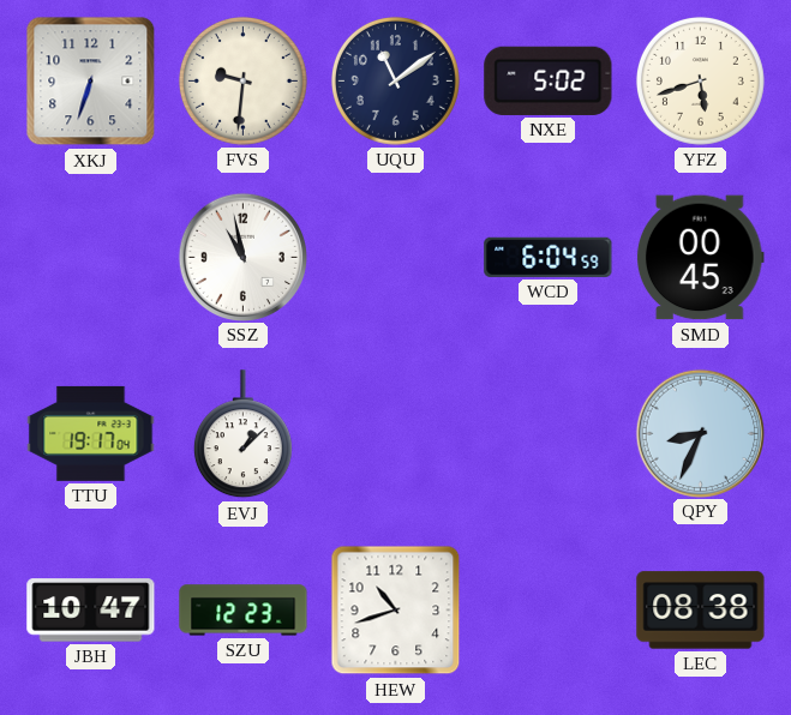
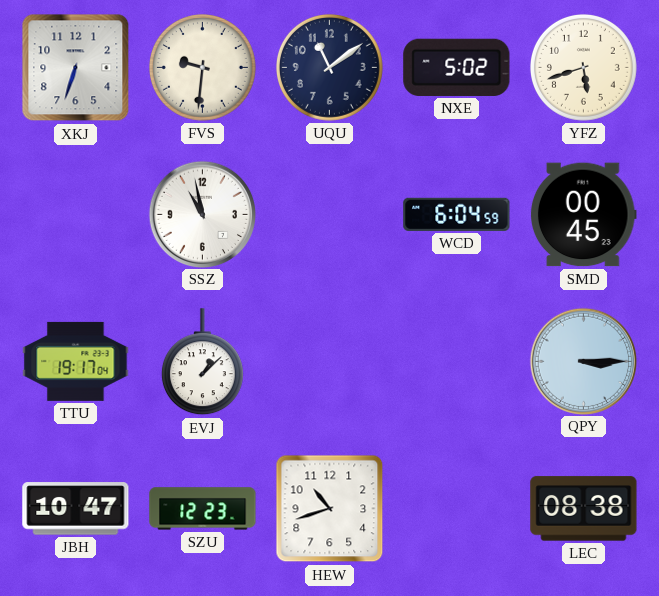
QPY: 8:34 -> 3:15
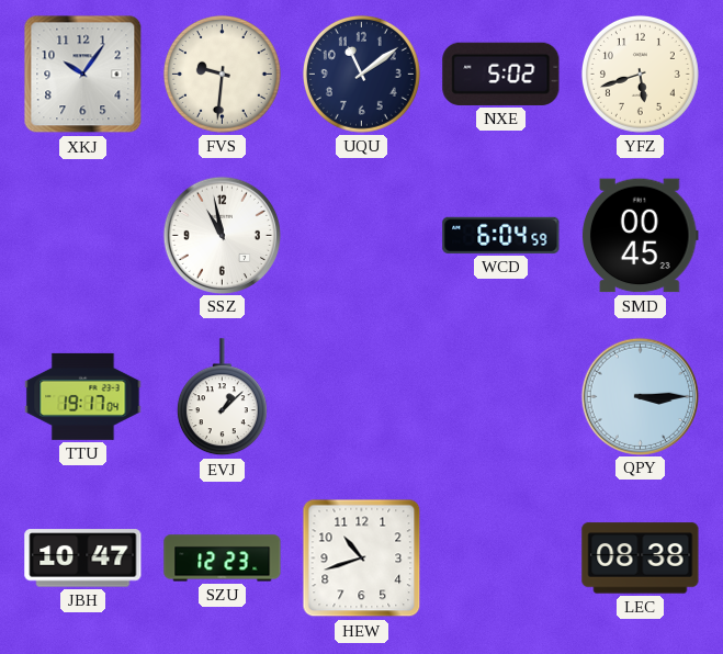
XKJ: 6:33 -> 10:06
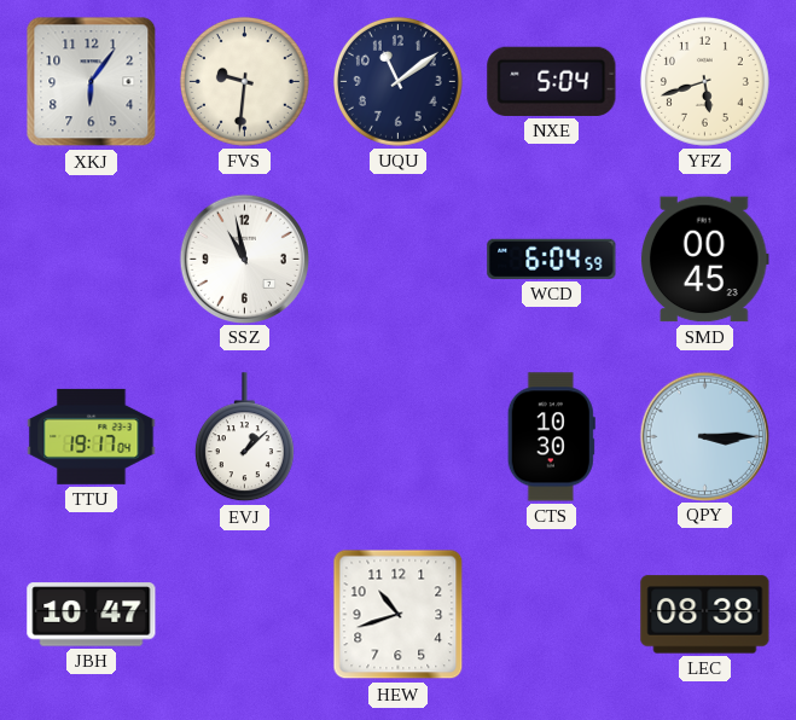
XKJ: 10:06 -> 6:06
NXE: 5:02 -> 5:04
CTS: none -> 10:30
SZU: 12:23 -> none
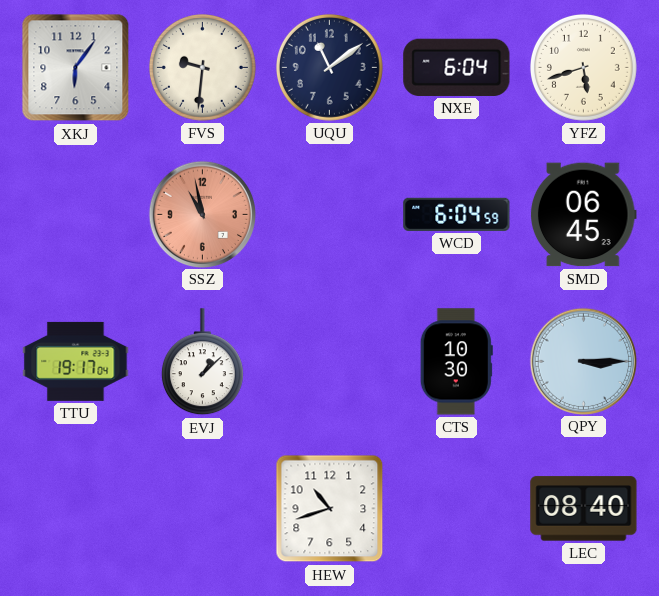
NXE: 5:04 -> 6:04
SSZ dial: white -> salmon
SMD: 00:45 -> 06:45
JBH: 10:47 -> none
LEC: 08:38 -> 08:40
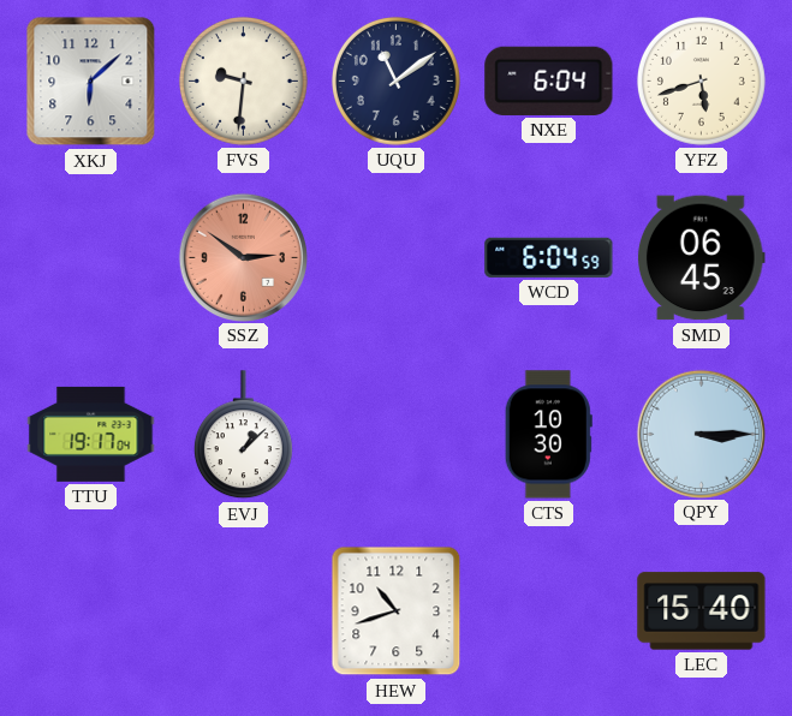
XKJ: 6:06 -> 6:08
SSZ: 10:58 -> 2:51
LEC: 08:40 -> 15:40
